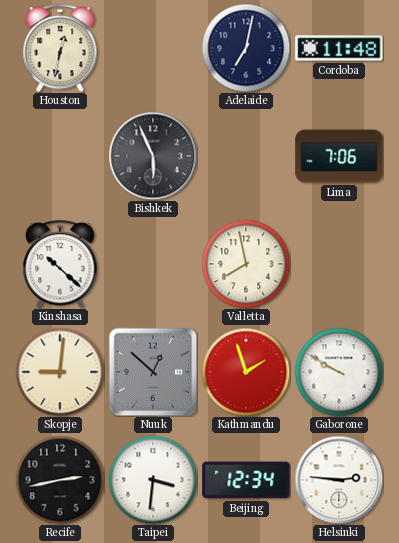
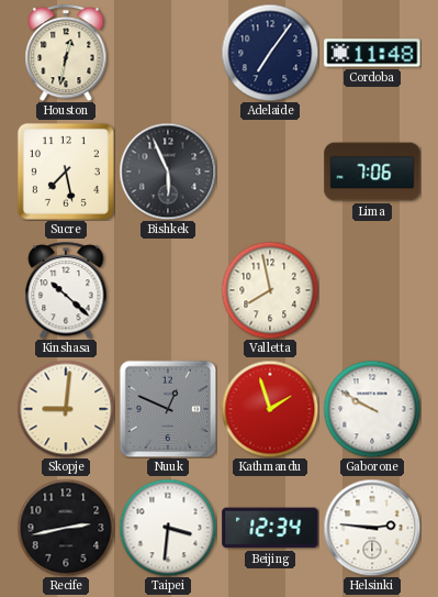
Adelaide: 7:02 -> 7:06
Sucre: none -> 7:28
Nuuk: 12:52 -> 12:49
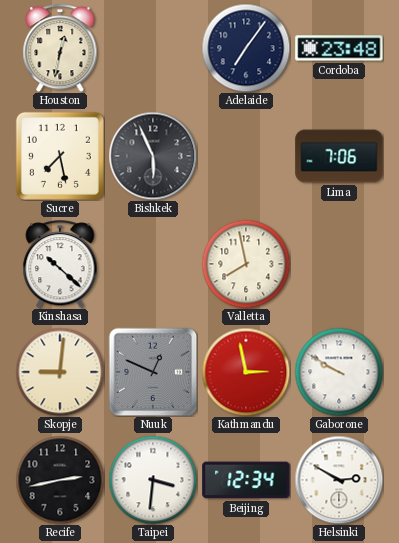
Cordoba: 11:48 -> 23:48
Kathmandu: 1:57 -> 2:58
Helsinki: 2:46 -> 2:50
